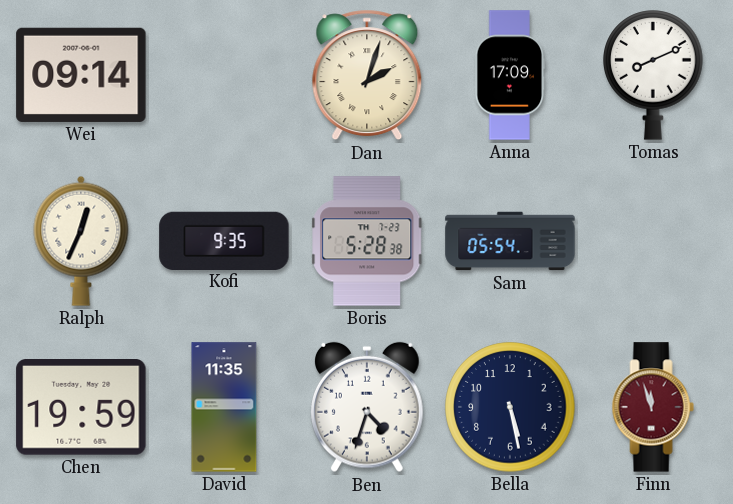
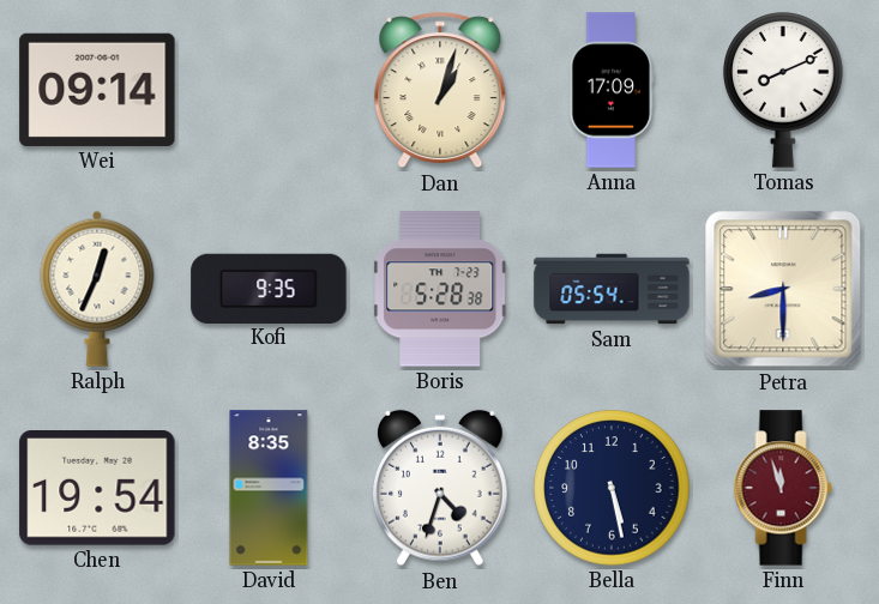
Dan: 2:03 -> 1:03
Petra: none -> 8:30
Chen: 19:59 -> 19:54
David: 11:35 -> 8:35
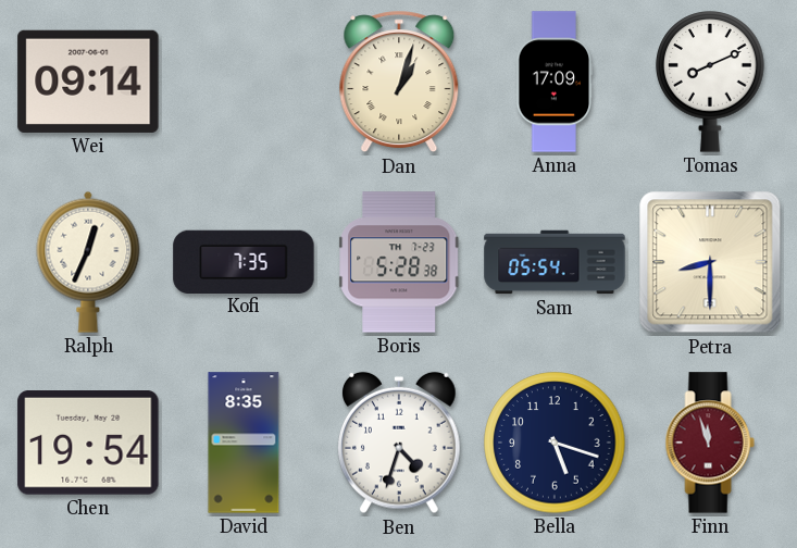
Kofi: 9:35 -> 7:35
Bella: 5:28 -> 5:18
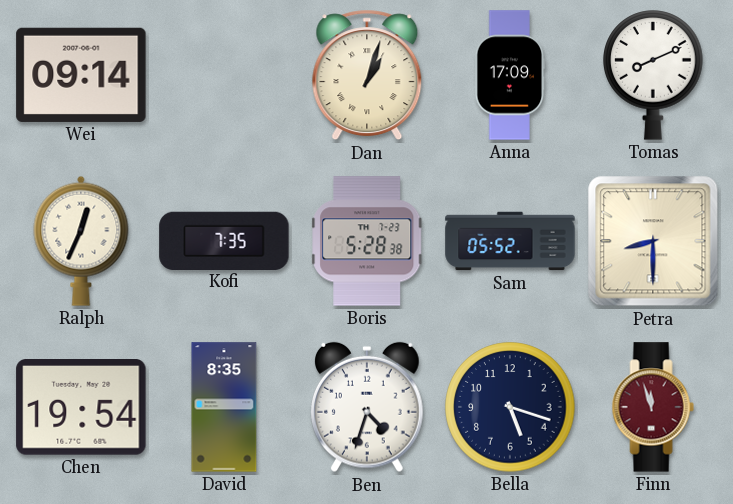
Sam: 05:54 -> 05:52
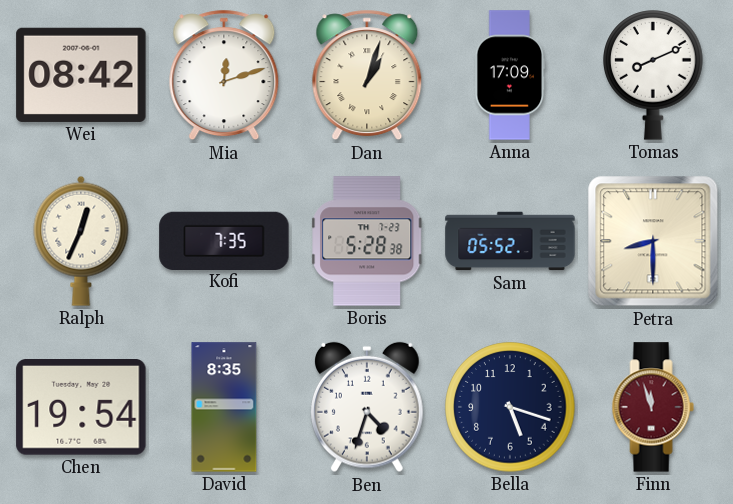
Wei: 09:14 -> 08:42
Mia: none -> 12:12
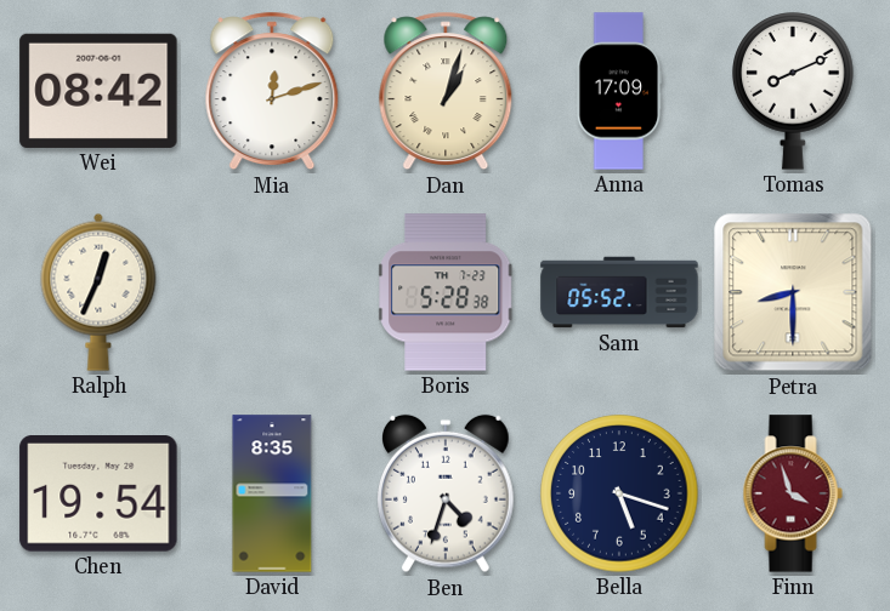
Kofi: 7:35 -> none
Finn: 11:57 -> 3:57
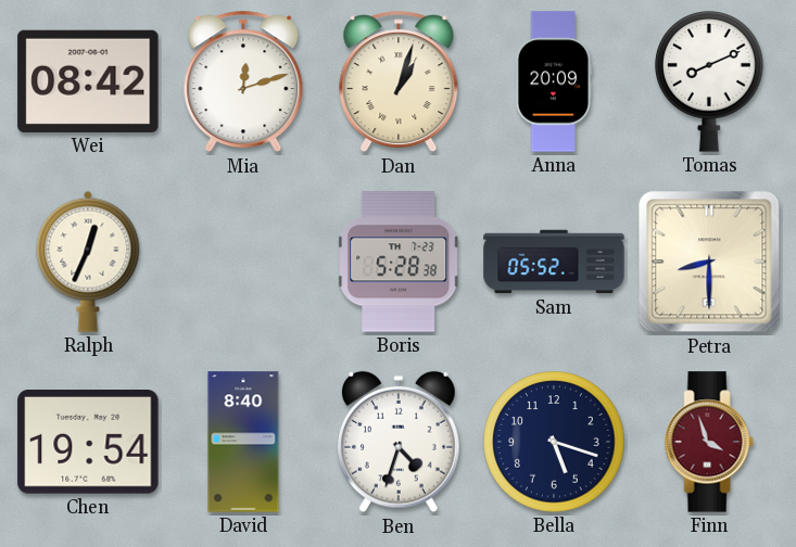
Anna: 17:09 -> 20:09
David: 8:35 -> 8:40
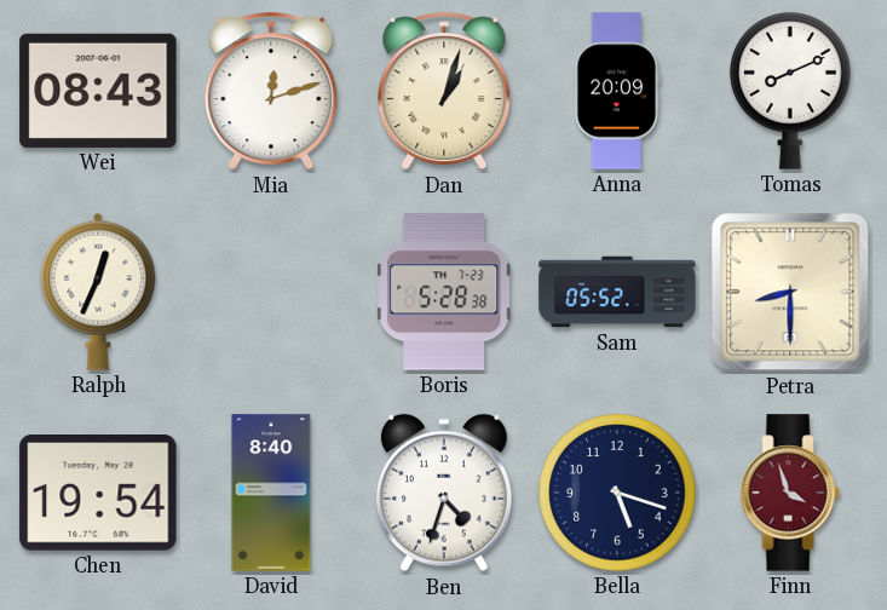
Wei: 08:42 -> 08:43
